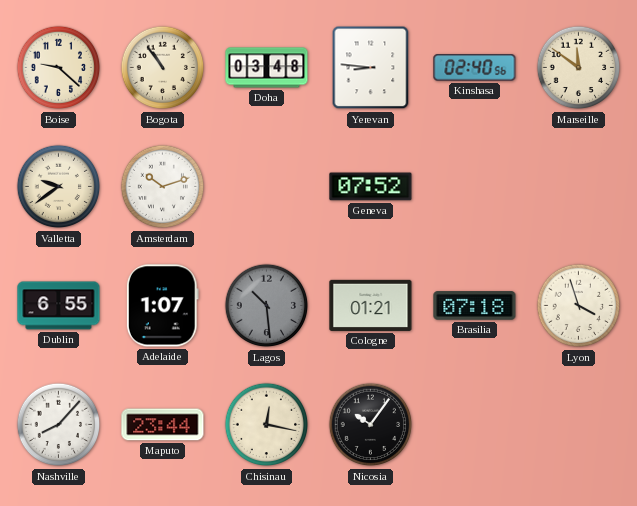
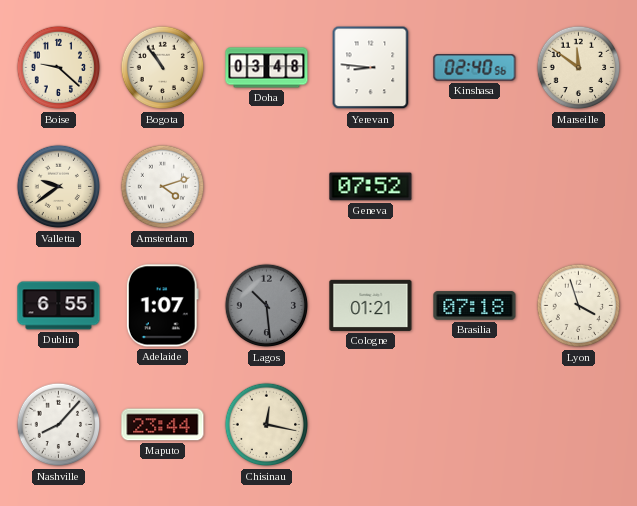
Amsterdam: 10:12 -> 4:12
Nicosia: 10:06 -> none
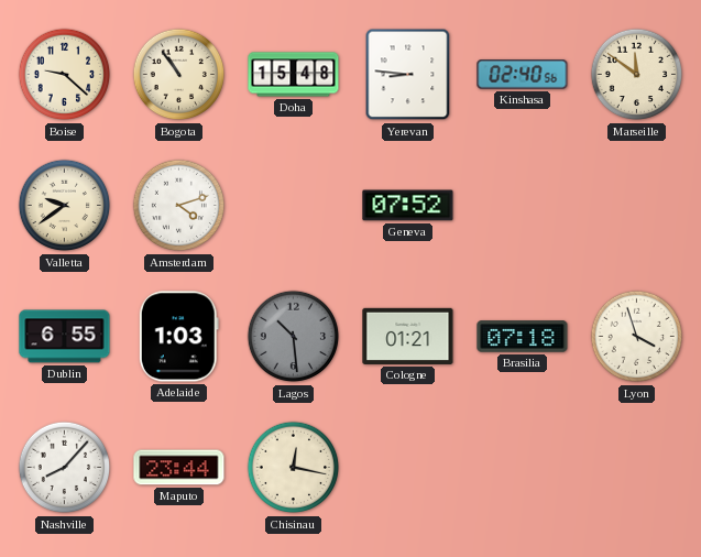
Doha: 03:48 -> 15:48
Adelaide: 1:07 -> 1:03
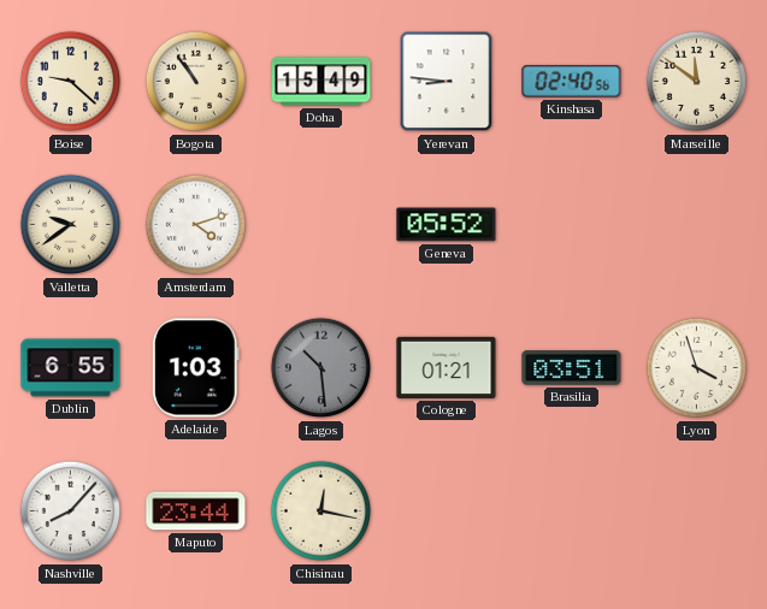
Doha: 15:48 -> 15:49
Geneva: 07:52 -> 05:52
Brasilia: 07:18 -> 03:51
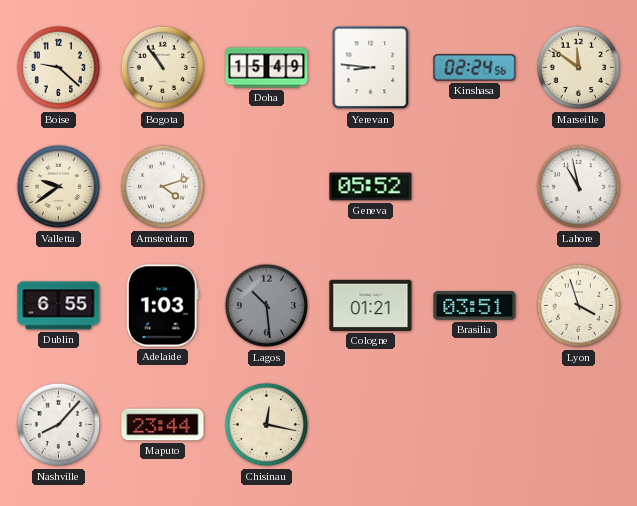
Kinshasa: 02:40 -> 02:24
Lahore: none -> 10:58
